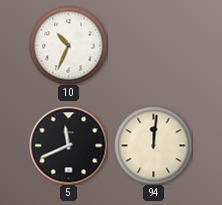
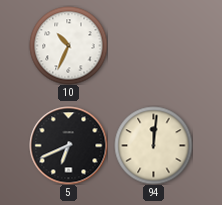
5: 11:41 -> 6:41
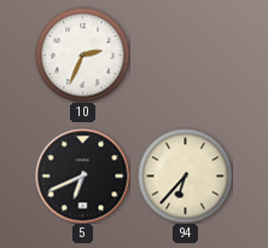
10: 10:34 -> 2:34
94: 12:01 -> 6:37
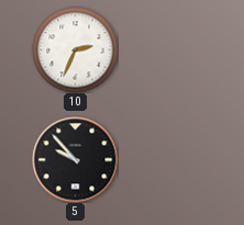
5: 6:41 -> 9:53
94: 6:37 -> none
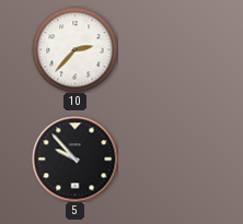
10: 2:34 -> 2:37
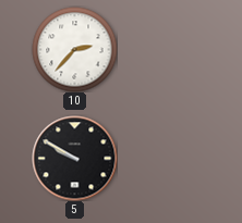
5: 9:53 -> 9:50
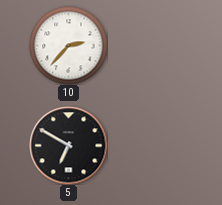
5: 9:50 -> 6:50
